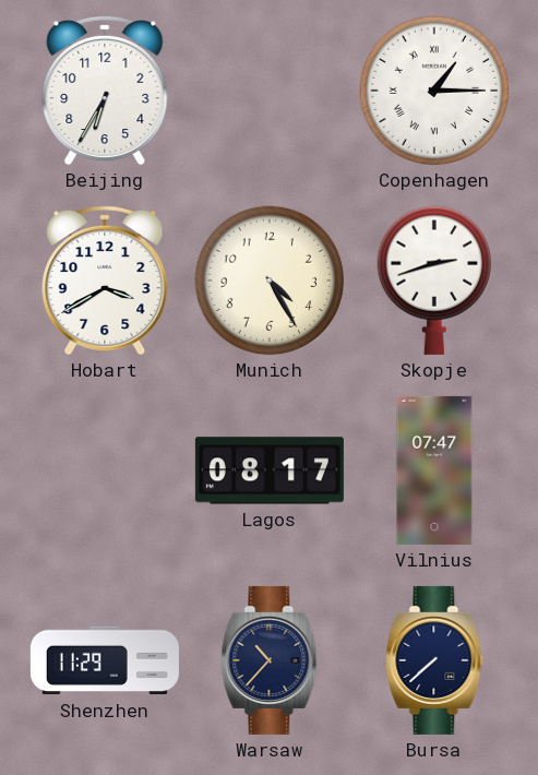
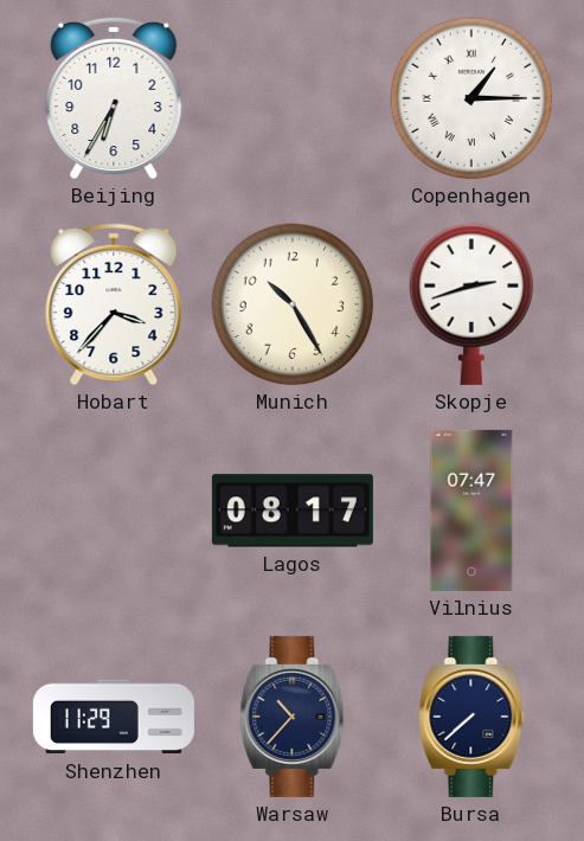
Hobart: 3:40 -> 3:37
Munich: 4:25 -> 10:25
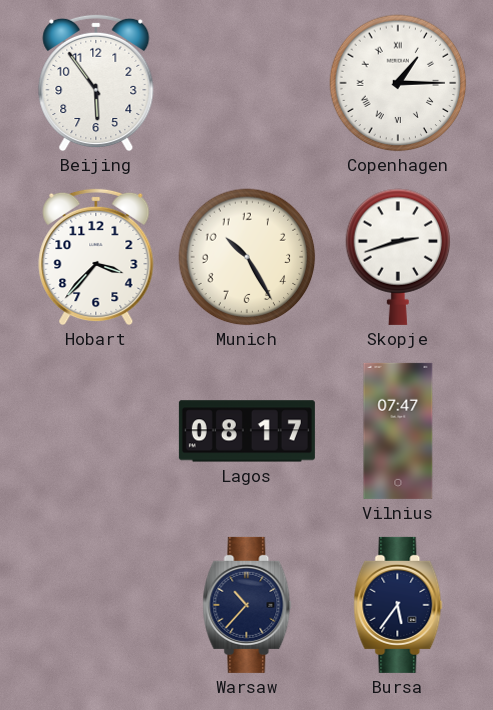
Beijing: 6:35 -> 5:54
Shenzhen: 11:29 -> none
Bursa: 7:38 -> 5:36
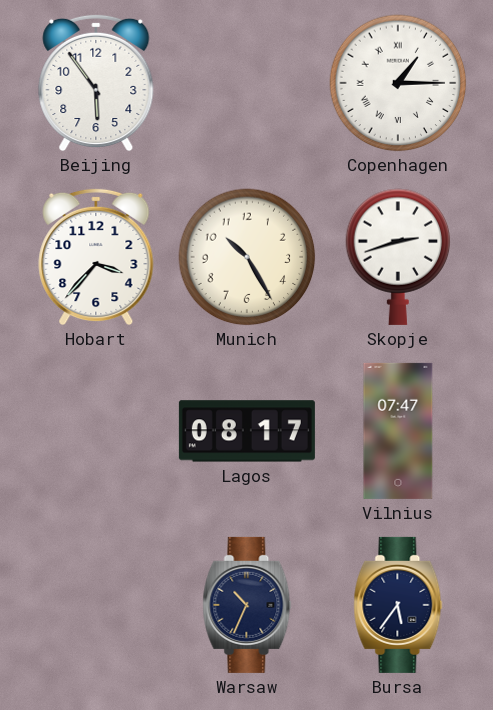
Warsaw: 10:37 -> 10:34
